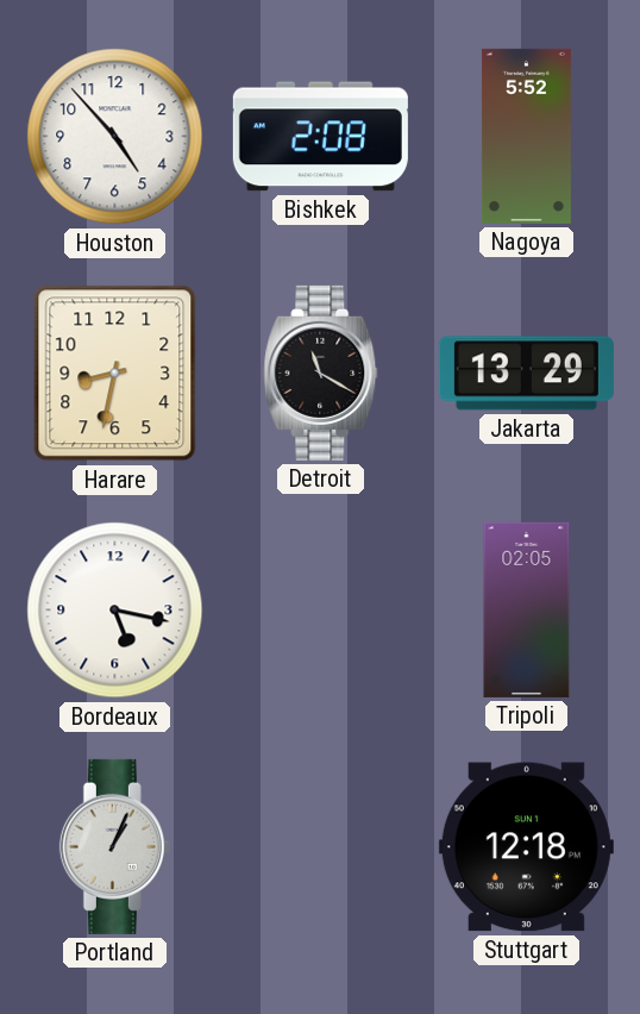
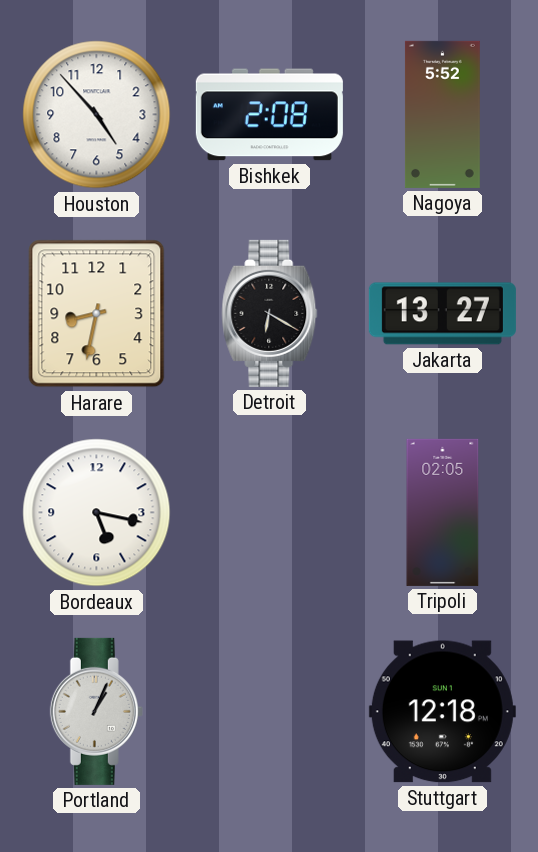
Detroit: 11:20 -> 6:20
Jakarta: 13:29 -> 13:27
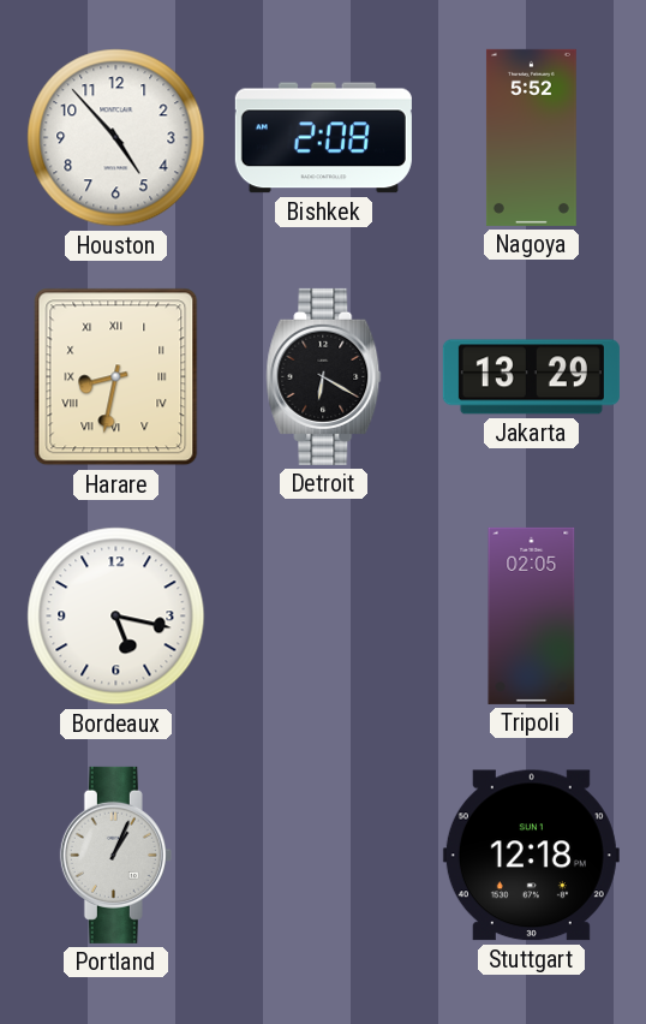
Harare numerals: Arabic -> Roman
Jakarta: 13:27 -> 13:29
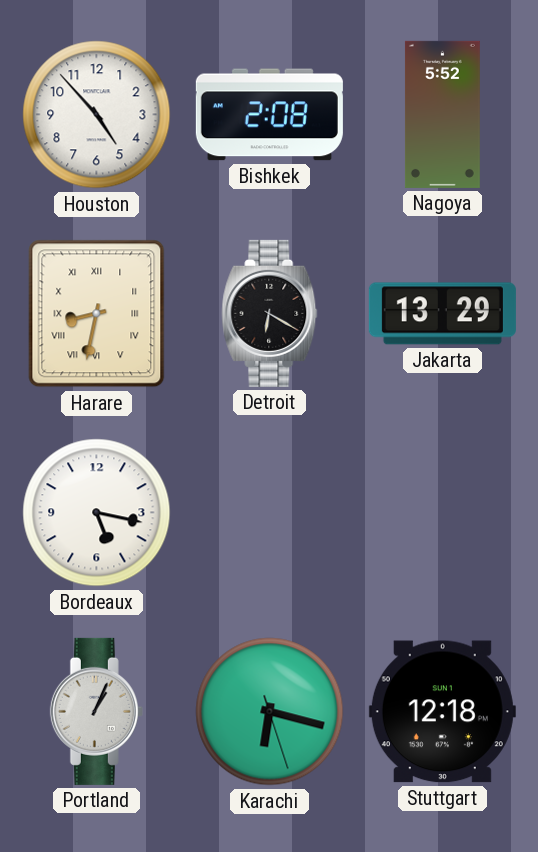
Tripoli: 02:05 -> none
Karachi: none -> 6:17
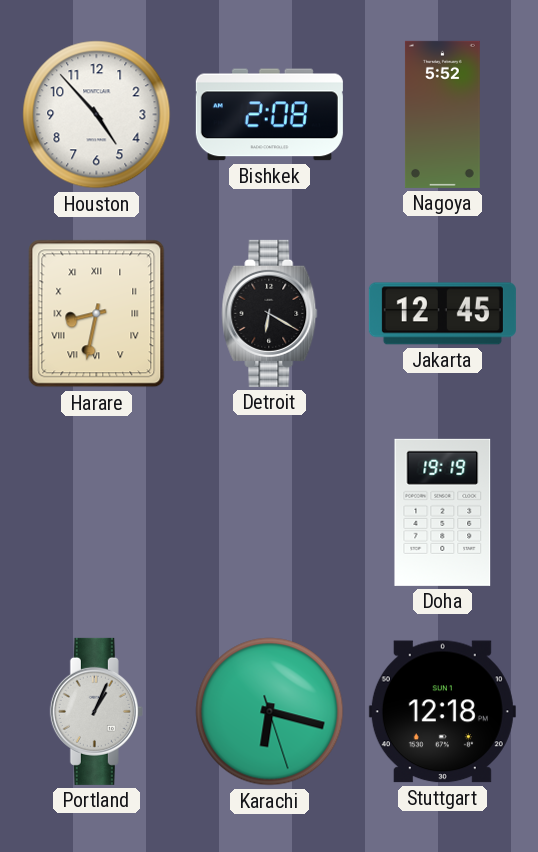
Jakarta: 13:29 -> 12:45
Bordeaux: 5:17 -> none
Doha: none -> 19:19
